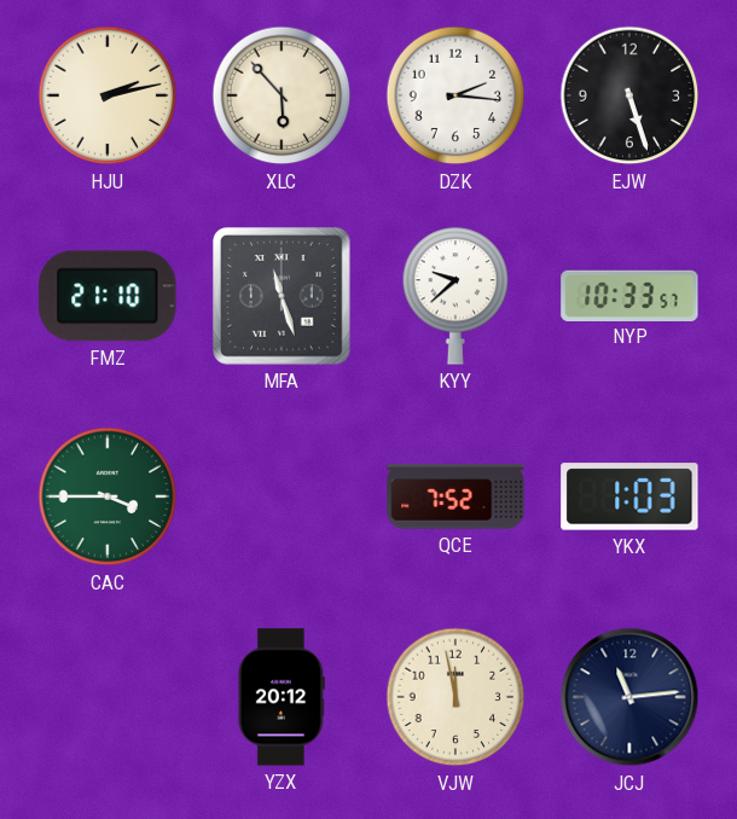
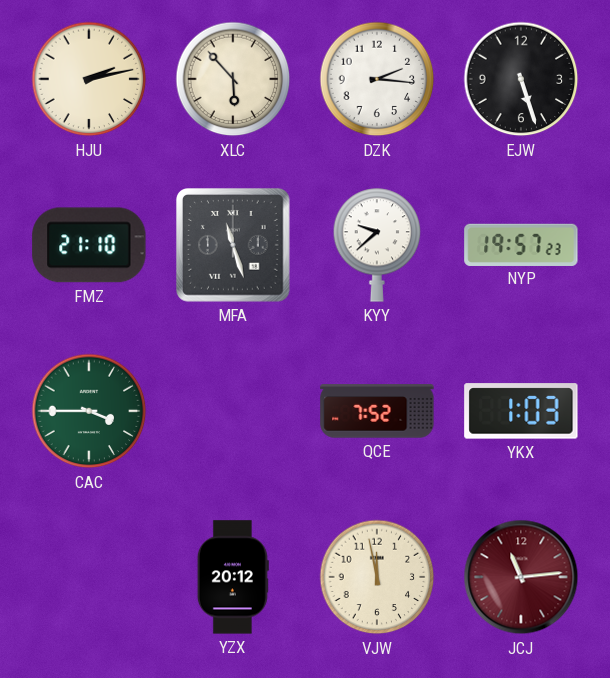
NYP: 10:33 -> 19:57
JCJ dial: navy -> burgundy
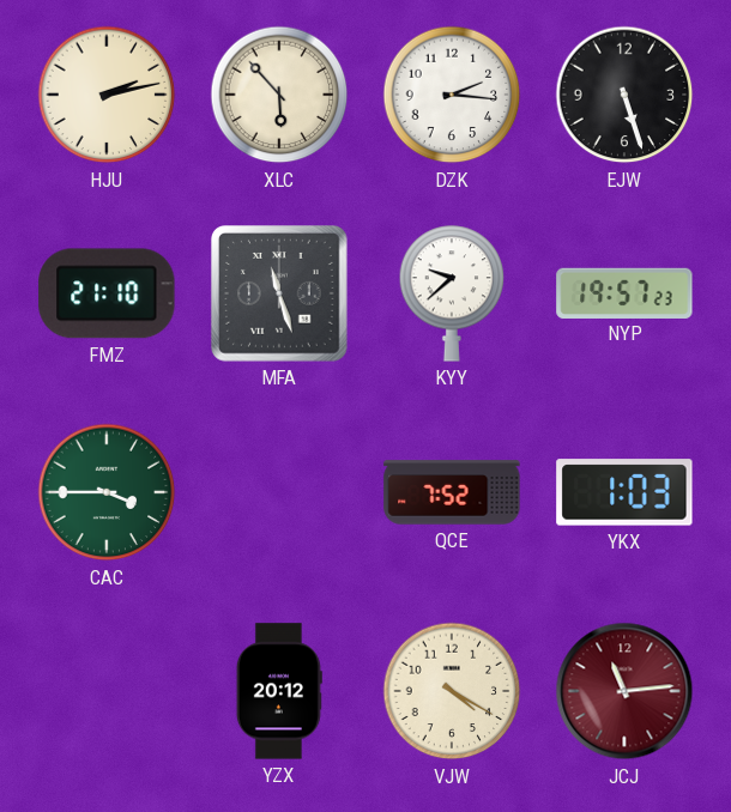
VJW: 11:58 -> 4:20
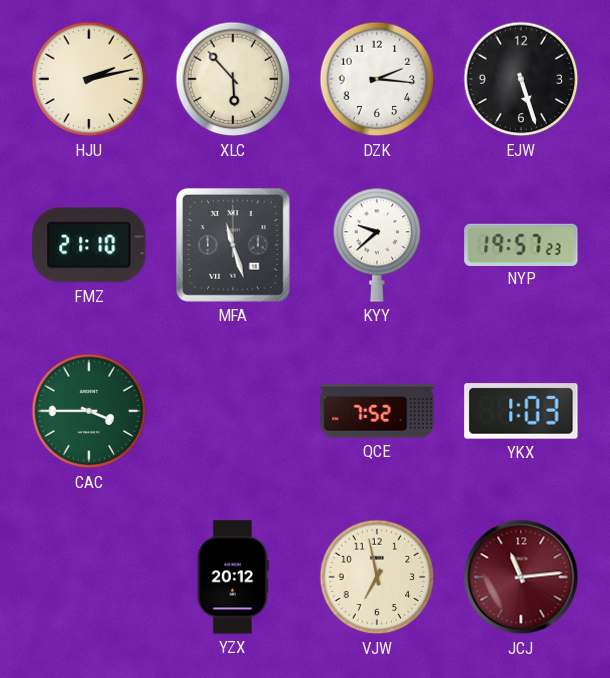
VJW: 4:20 -> 6:58
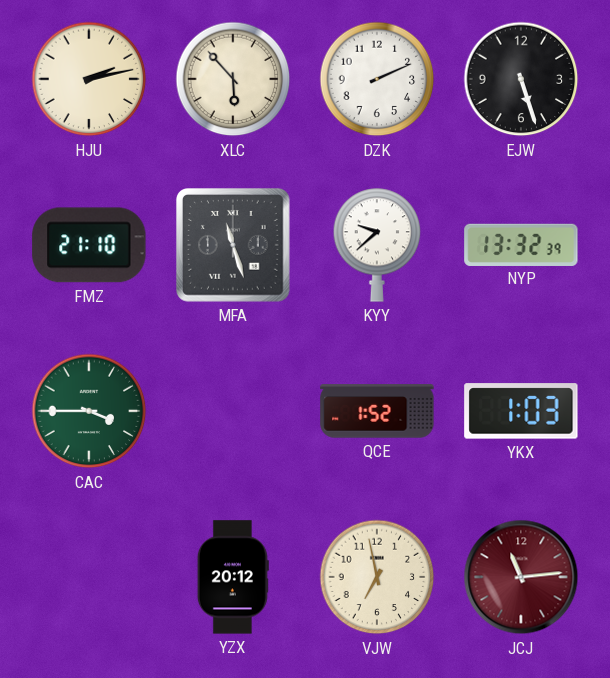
DZK: 2:16 -> 2:11
NYP: 19:57 -> 13:32
QCE: 7:52 -> 1:52
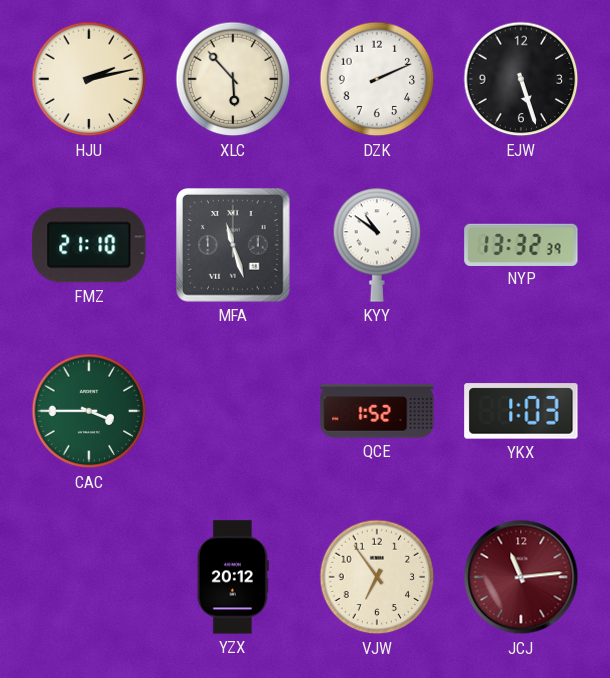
KYY: 9:38 -> 10:51
VJW: 6:58 -> 6:54
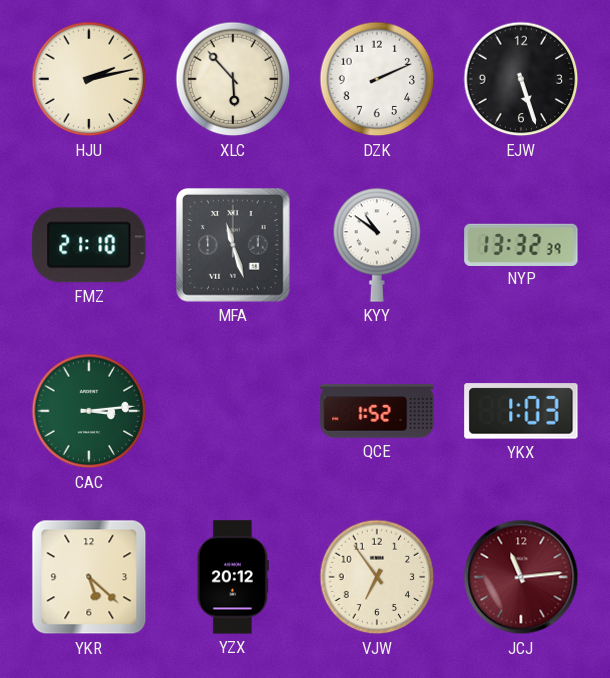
CAC: 3:45 -> 3:14
YKR: none -> 5:22
